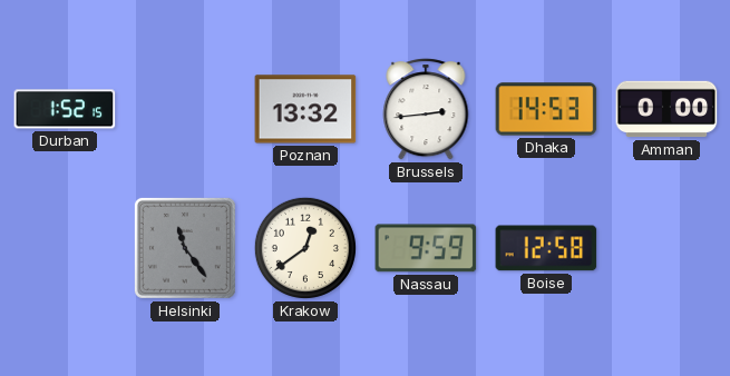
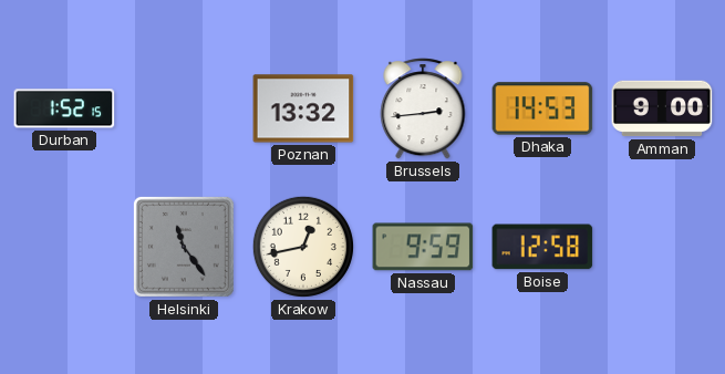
Amman: 0:00 -> 9:00
Krakow: 12:39 -> 12:43
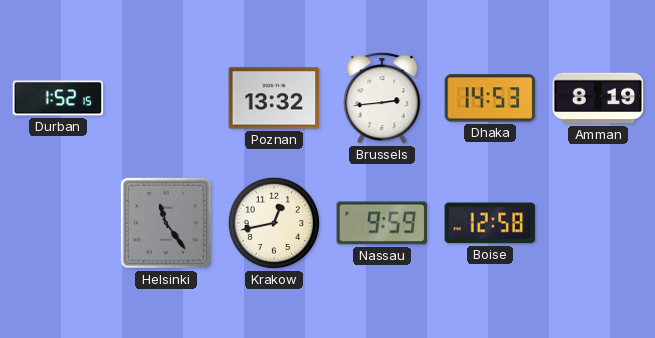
Amman: 9:00 -> 8:19
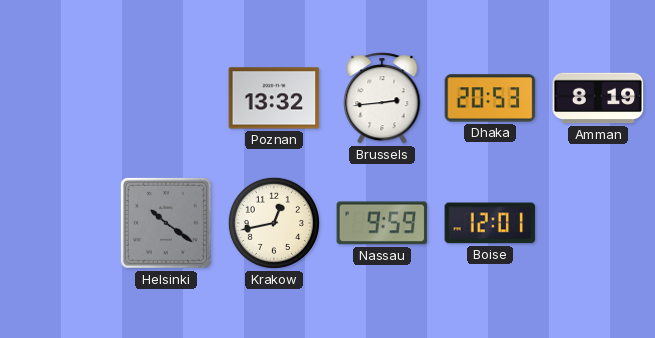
Durban: 1:52 -> none
Dhaka: 14:53 -> 20:53
Helsinki: 11:24 -> 10:21
Boise: 12:58 -> 12:01
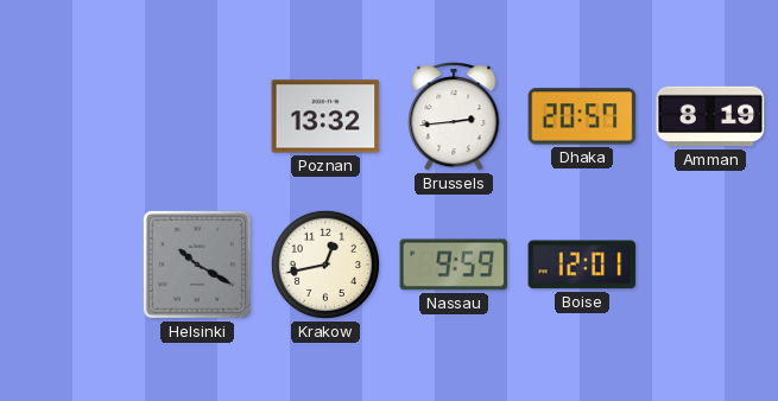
Dhaka: 20:53 -> 20:57
Helsinki: 10:21 -> 10:20
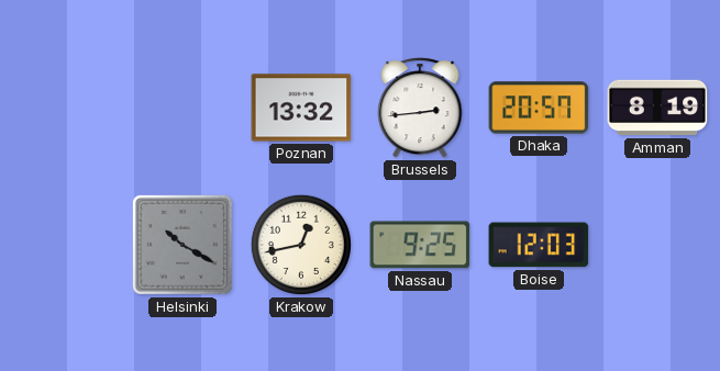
Nassau: 9:59 -> 9:25
Boise: 12:01 -> 12:03
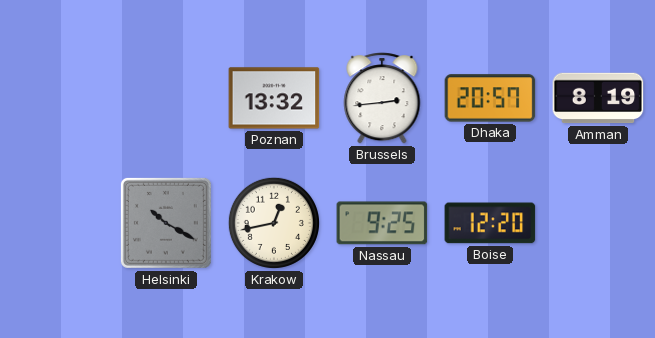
Boise: 12:03 -> 12:20
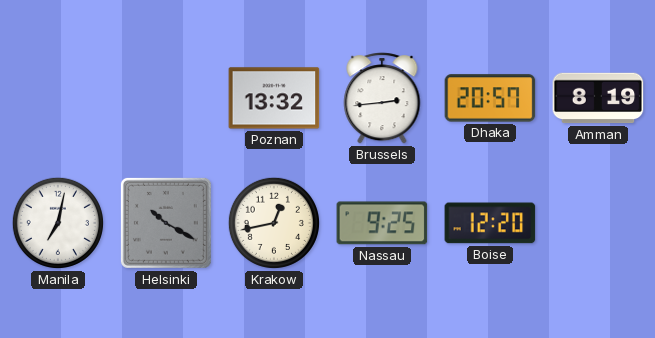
Manila: none -> 7:02
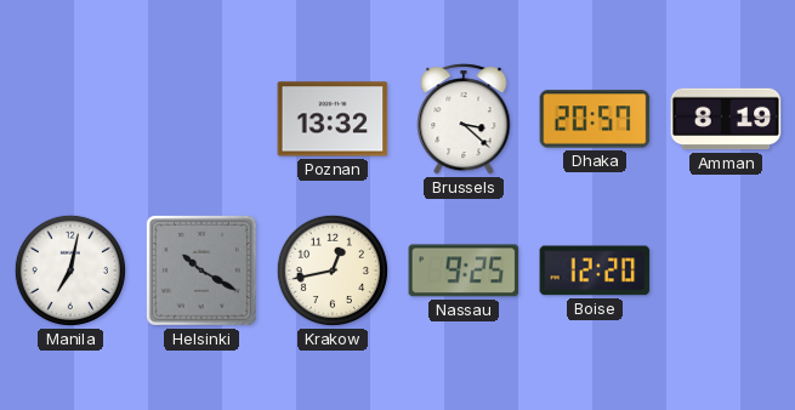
Brussels: 2:44 -> 3:22
